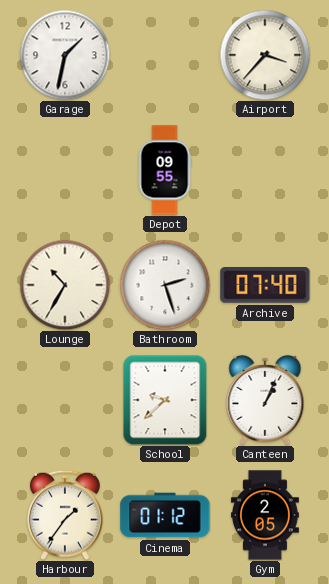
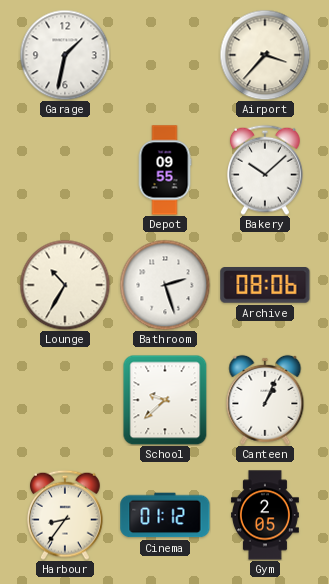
Bakery: none -> 10:08
Archive: 07:40 -> 08:06
Harbour: 1:36 -> 8:36
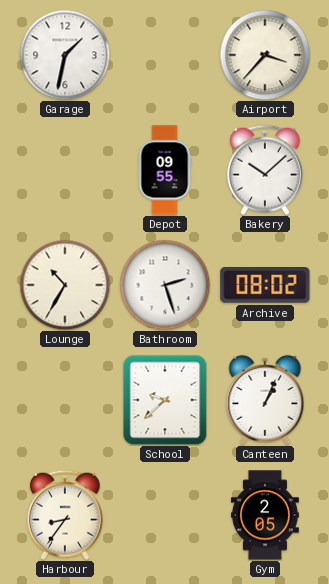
Archive: 08:06 -> 08:02
Cinema: 01:12 -> none
